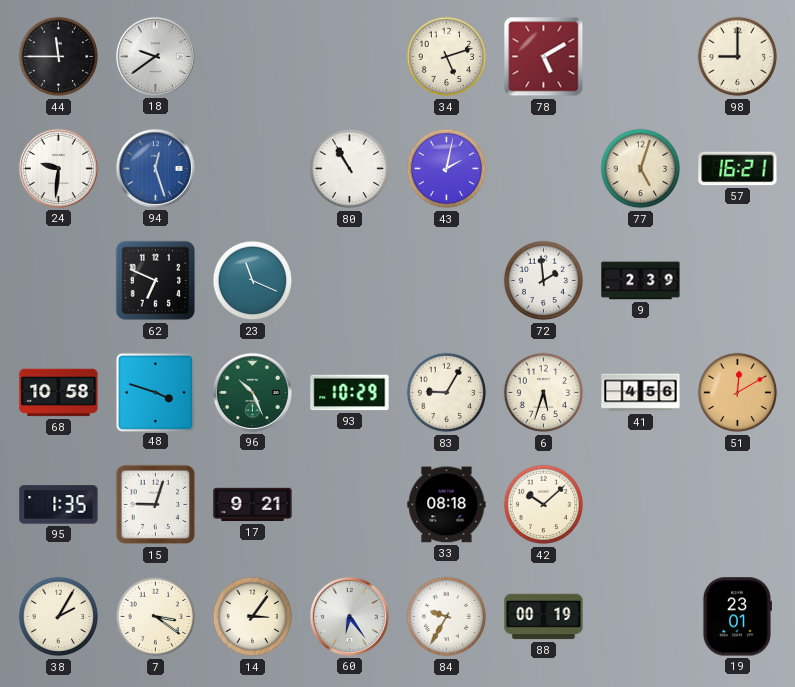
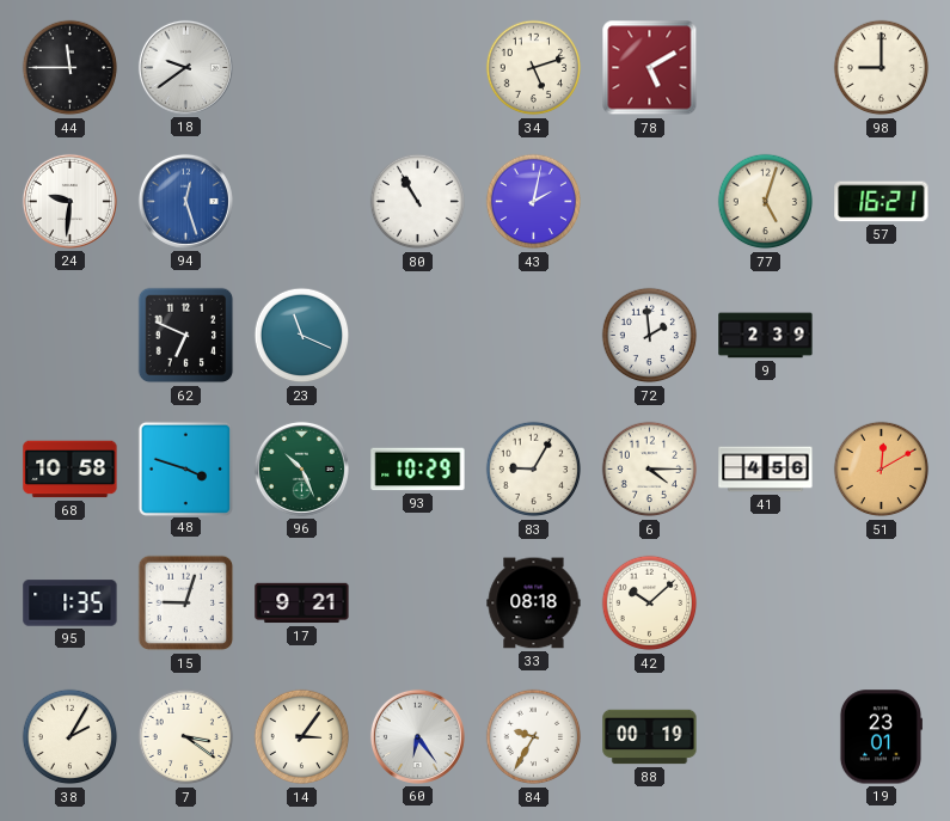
6: 5:33 -> 4:15
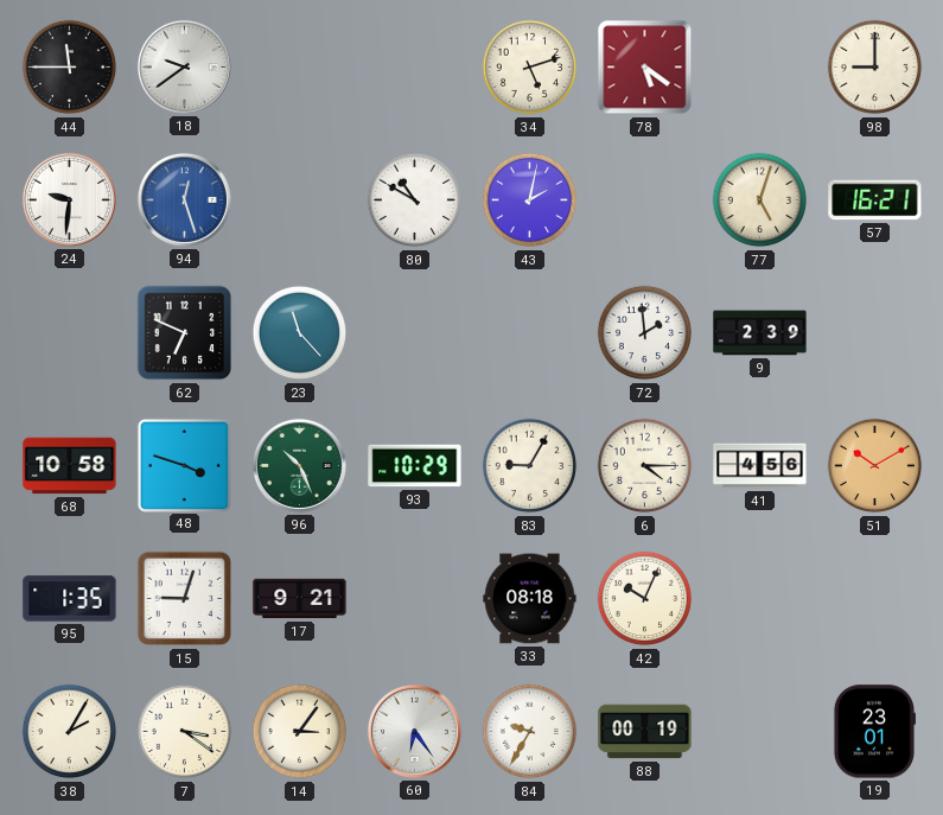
78: 5:10 -> 5:21
80: 10:55 -> 10:50
23: 11:19 -> 11:23
51: 12:10 -> 10:10
42: 10:08 -> 10:04
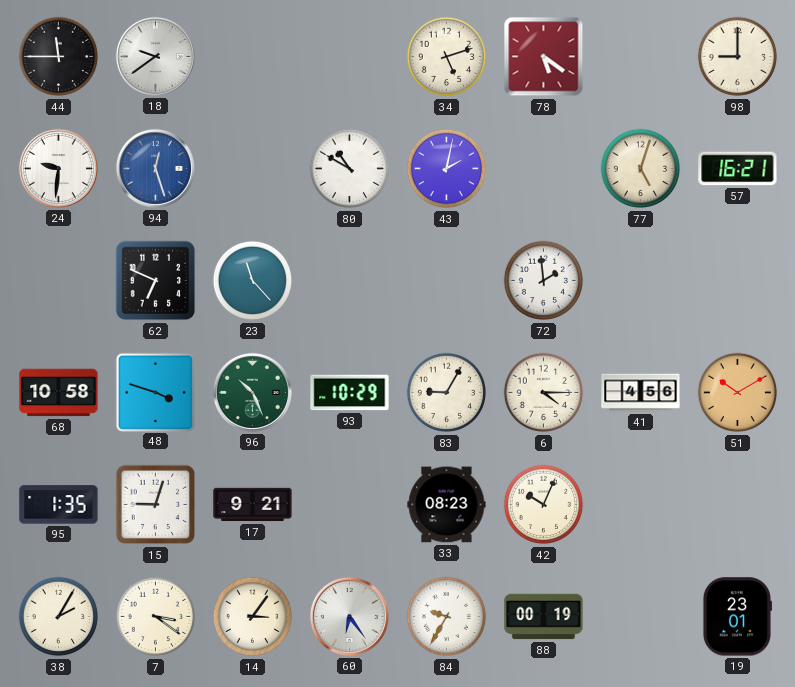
9: 2:39 -> none
33: 08:18 -> 08:23
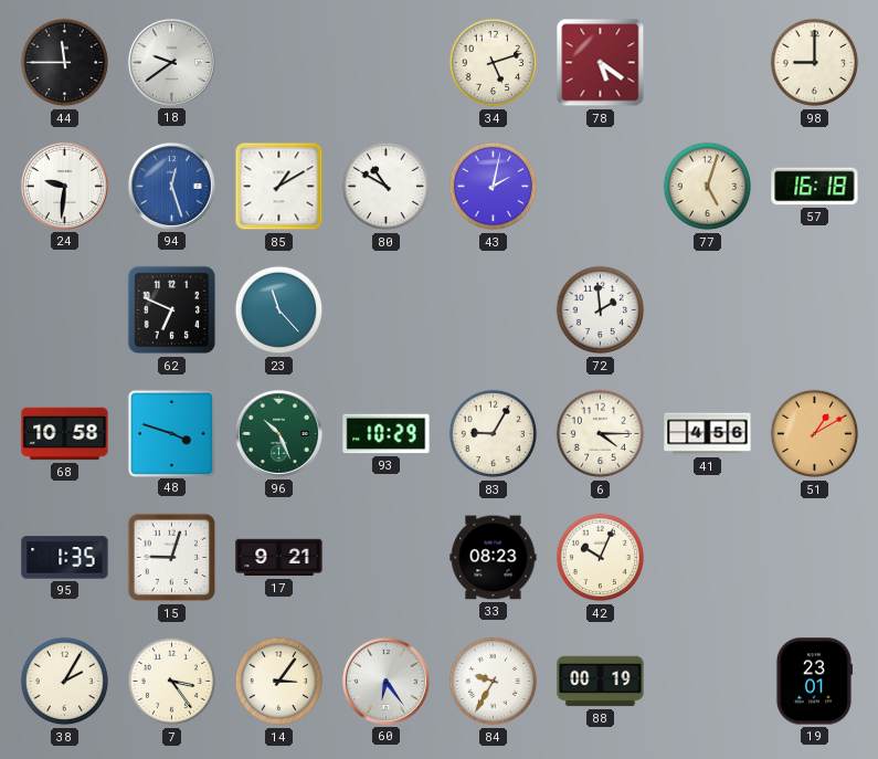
85: none -> 1:10
57: 16:21 -> 16:18
51: 10:10 -> 1:10
7: 3:21 -> 3:24
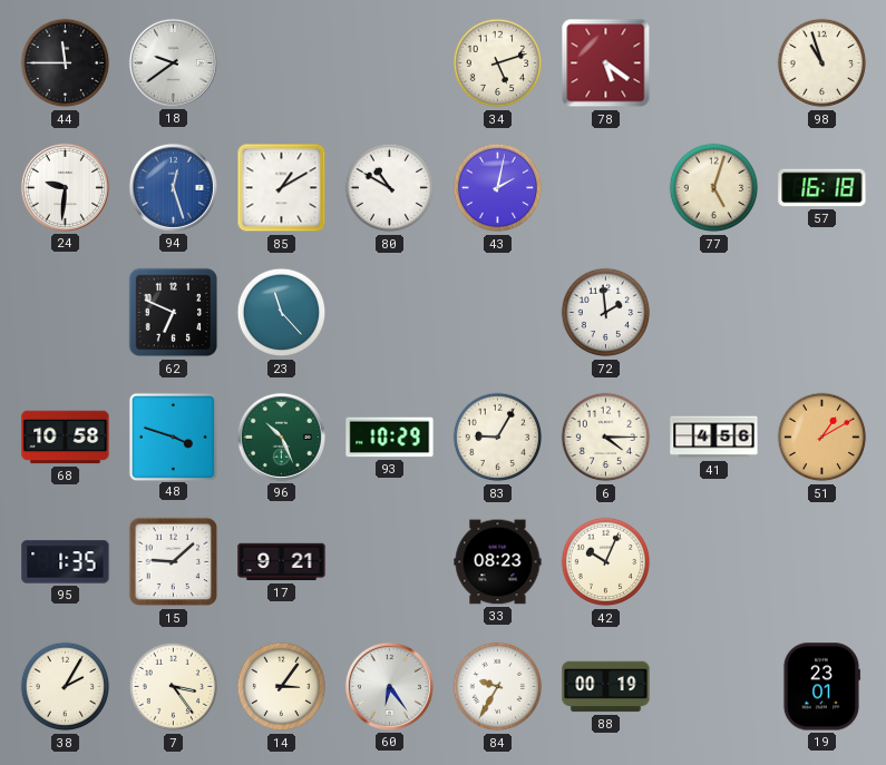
98: 9:00 -> 10:57
15: 9:03 -> 9:08
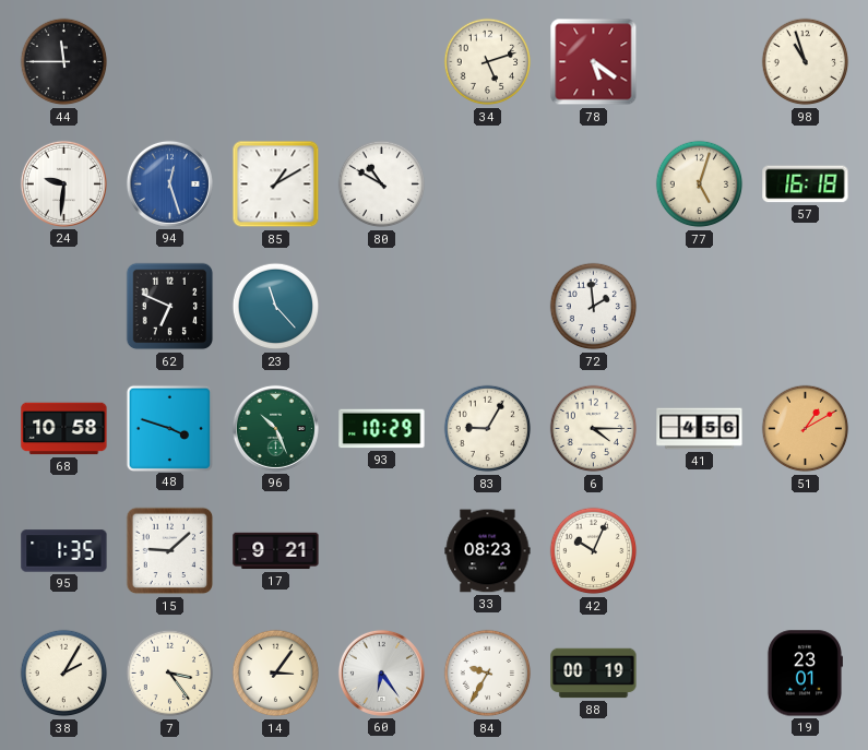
18: 9:39 -> none
43: 2:02 -> none
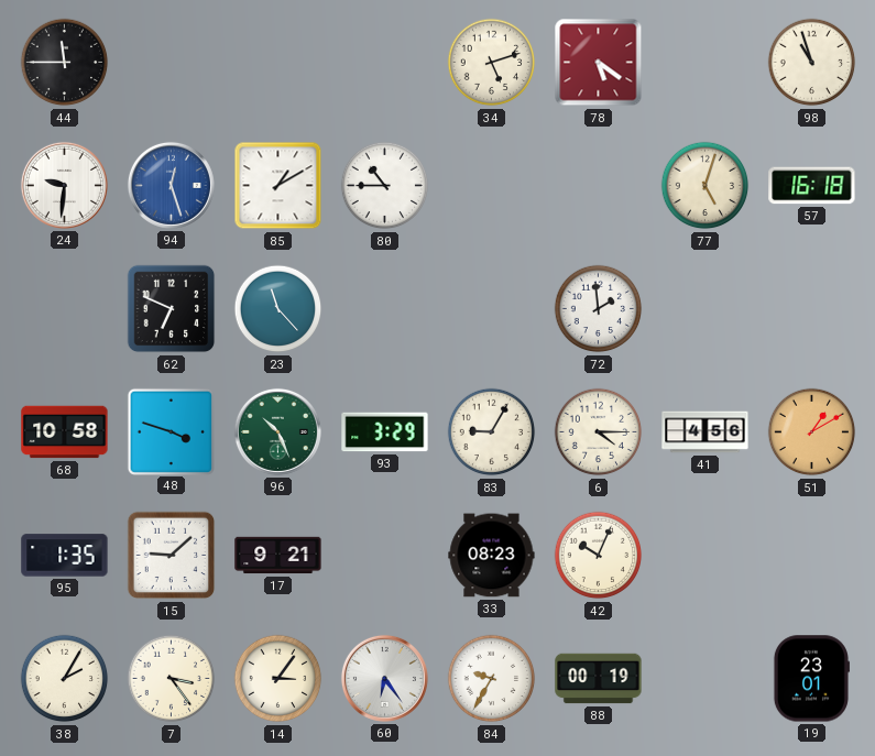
80: 10:50 -> 10:45
93: 10:29 -> 3:29
